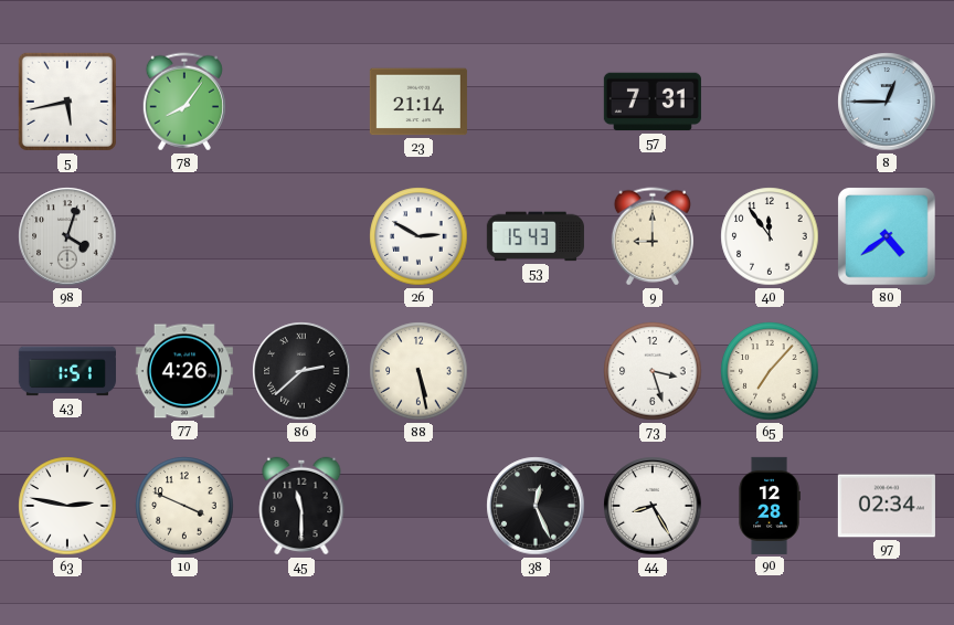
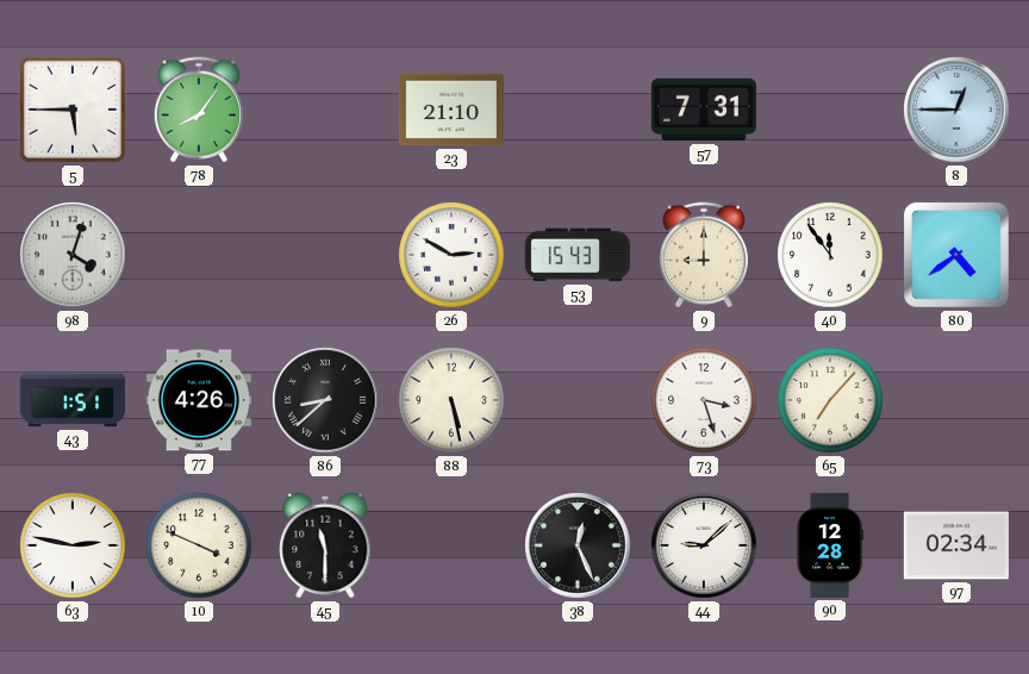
5: 5:43 -> 5:45
23: 21:14 -> 21:10
86: 2:38 -> 8:38
44: 8:25 -> 9:08
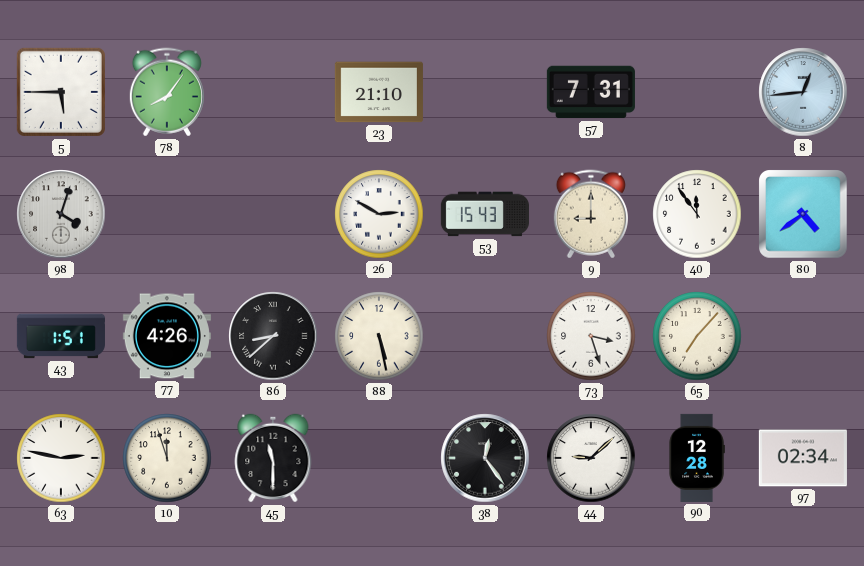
8: 12:45 -> 12:44
10: 3:49 -> 11:57
38: 12:26 -> 12:24
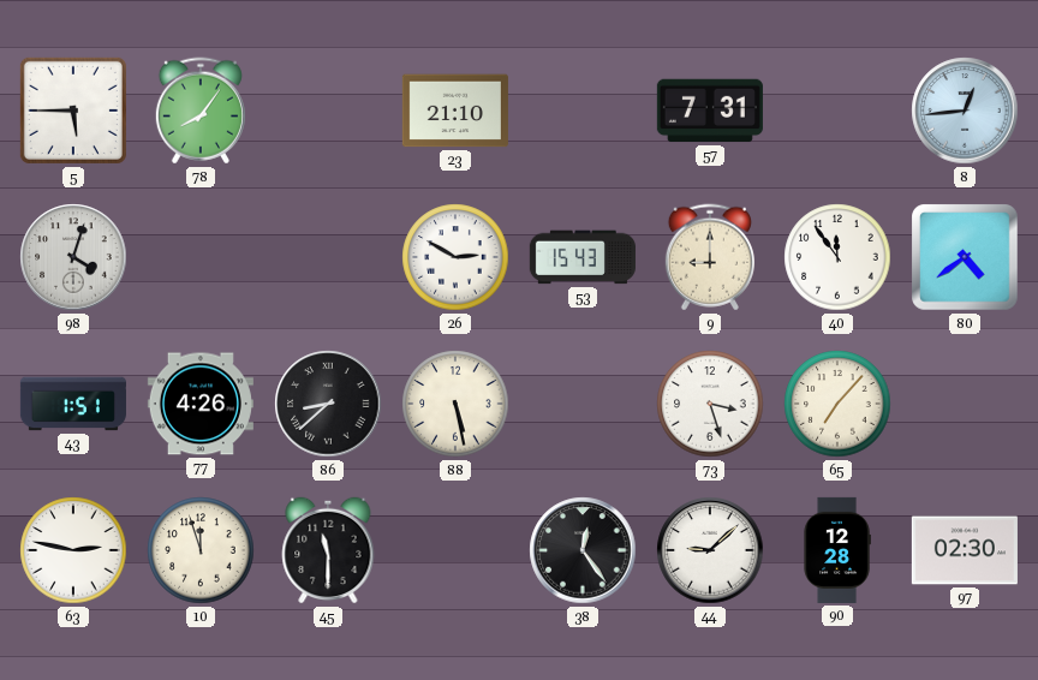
97: 02:34 -> 02:30
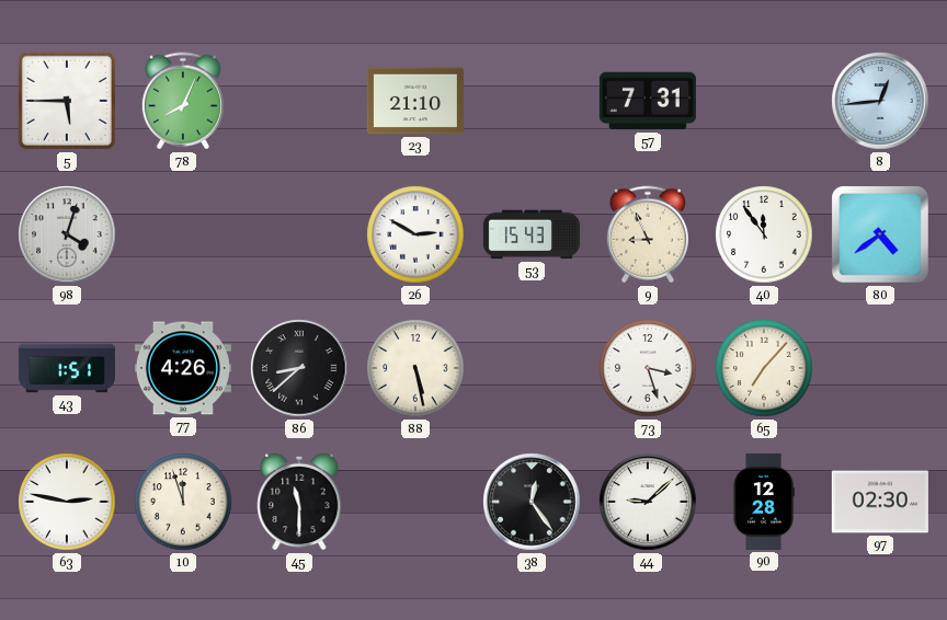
78: 8:06 -> 8:04
9: 9:00 -> 8:56
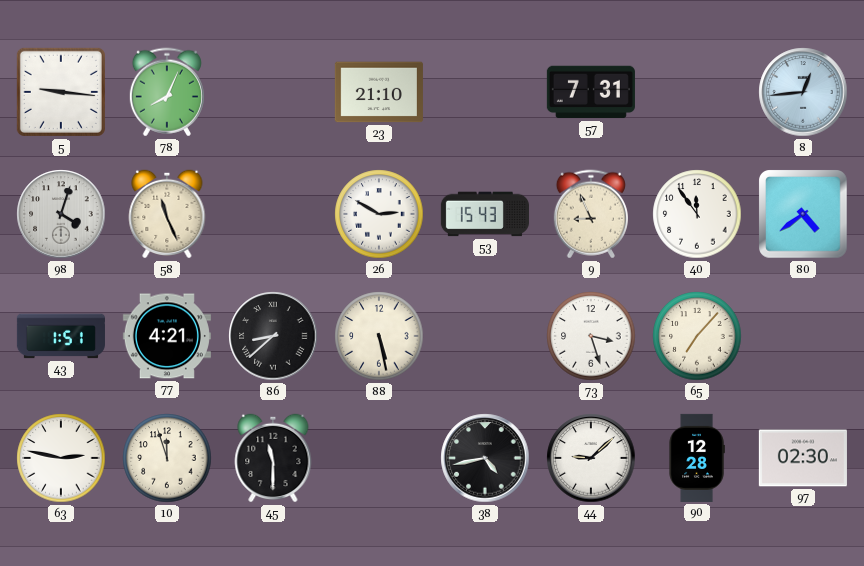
5: 5:45 -> 9:16
58: none -> 11:26
77: 4:26 -> 4:21
38: 12:24 -> 4:43
